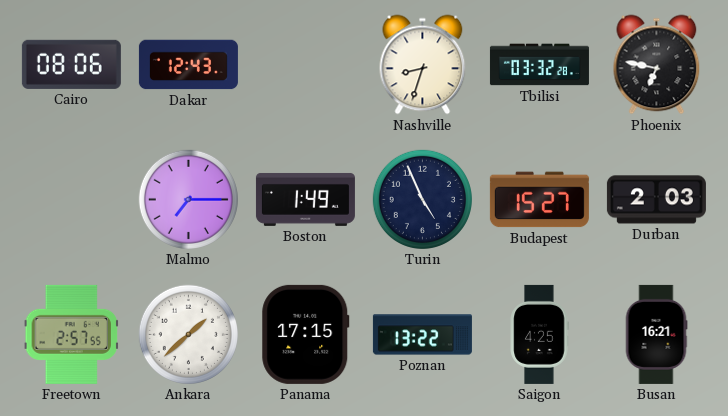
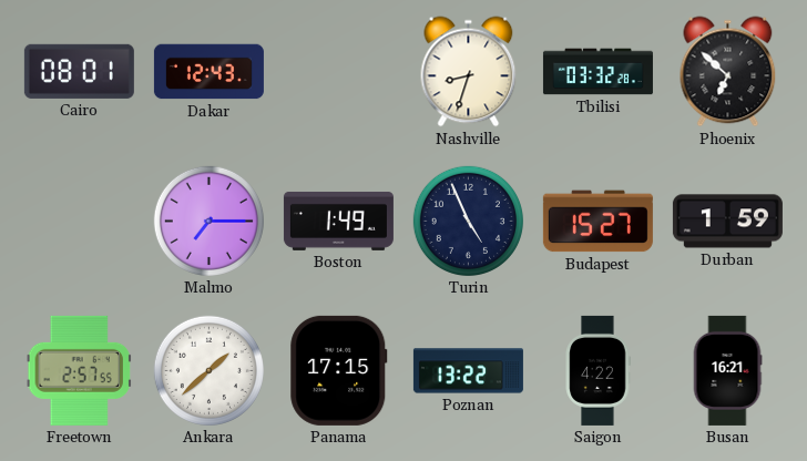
Cairo: 08:06 -> 08:01
Phoenix: 6:47 -> 6:52
Durban: 2:03 -> 1:59
Saigon: 4:25 -> 4:22
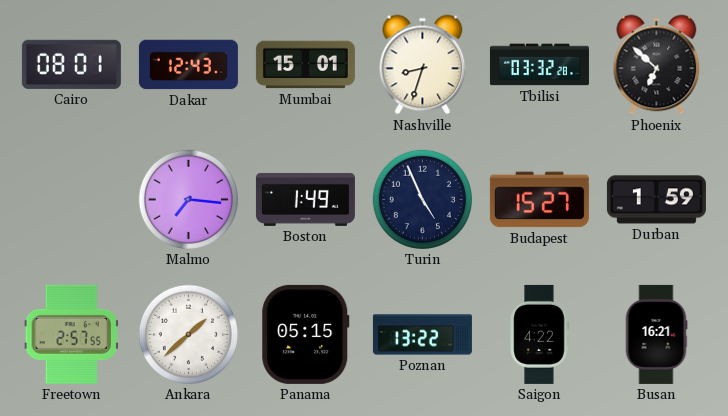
Mumbai: none -> 15:01
Malmo: 7:15 -> 7:16
Panama: 17:15 -> 05:15
